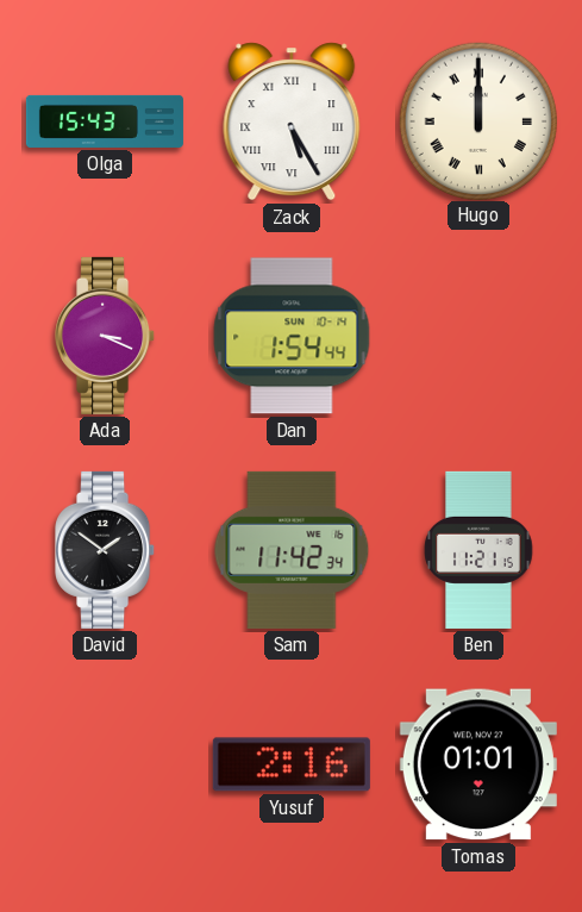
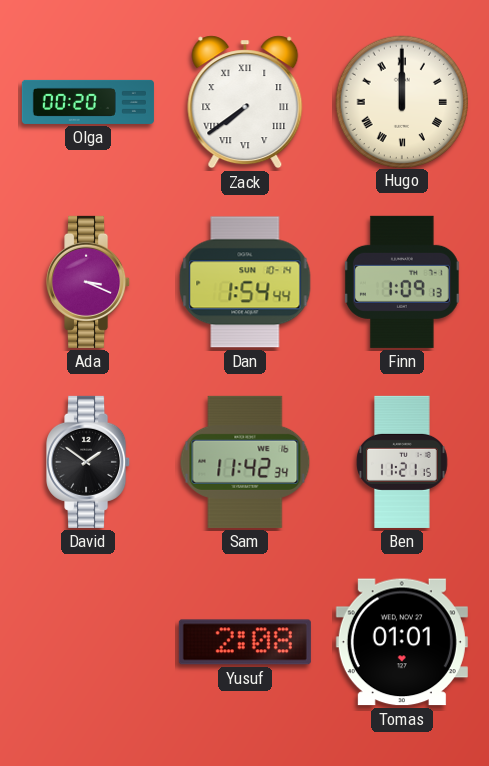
Olga: 15:43 -> 00:20
Zack: 5:25 -> 7:39
Finn: none -> 1:09
Yusuf: 2:16 -> 2:08
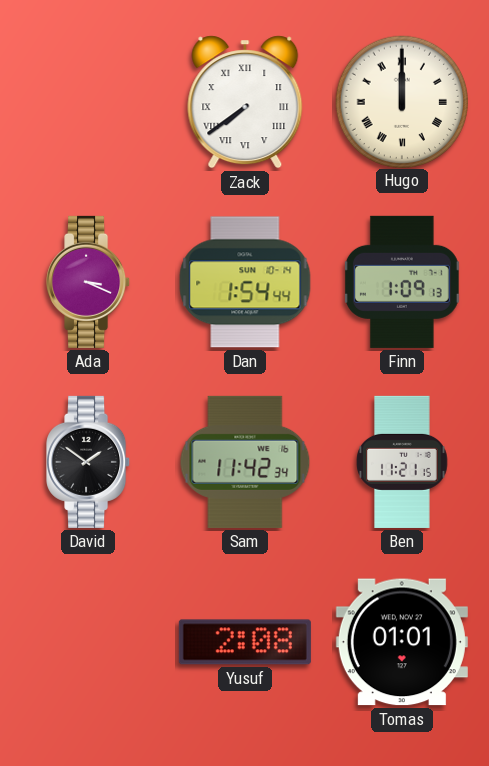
Olga: 00:20 -> none
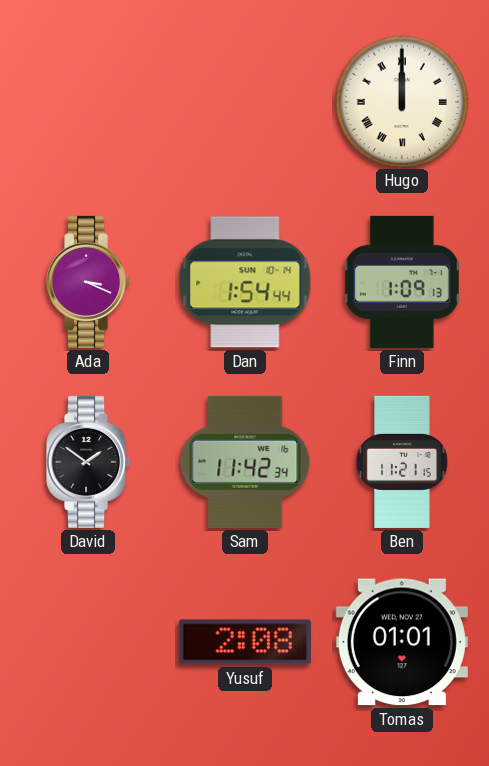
Zack: 7:39 -> none
